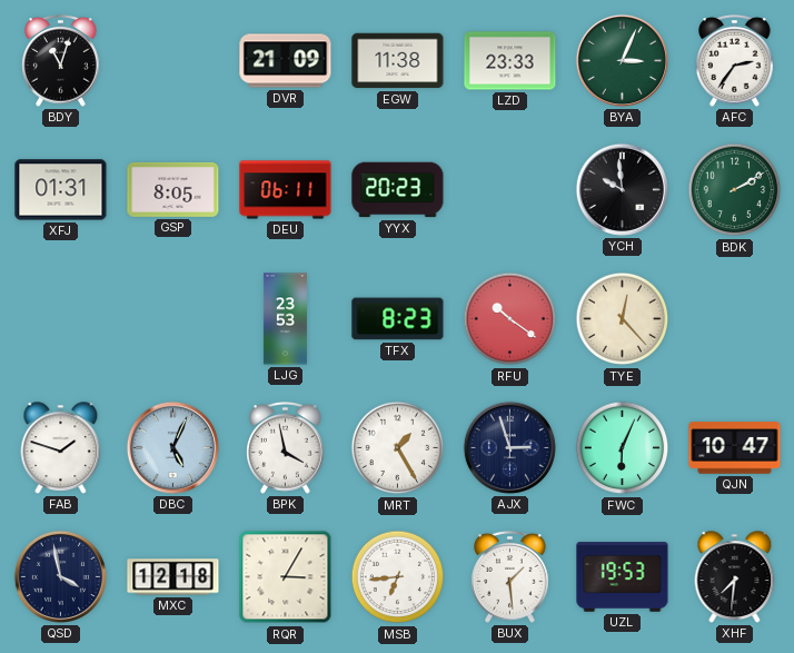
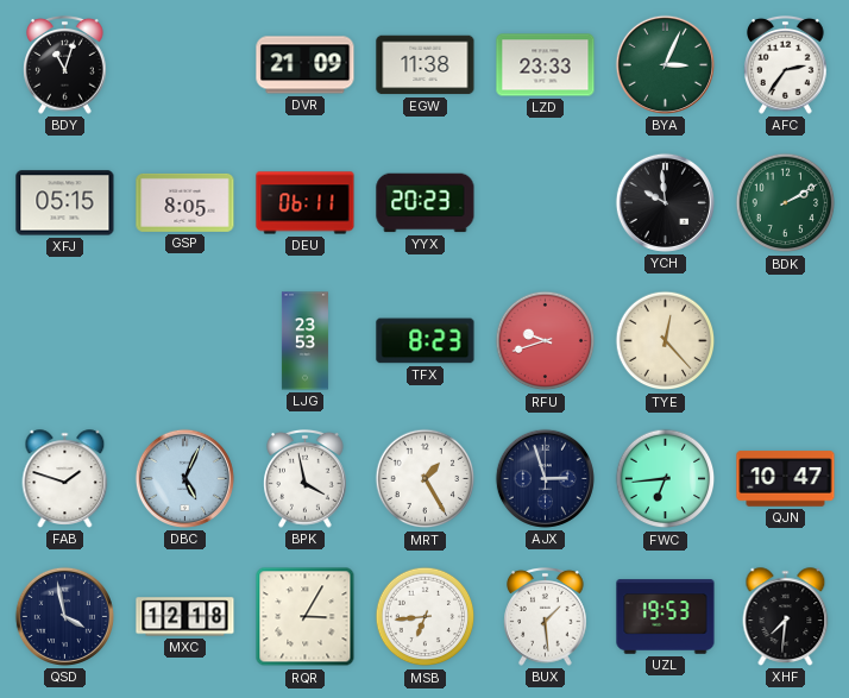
XFJ: 01:31 -> 05:15
RFU: 10:21 -> 9:42
FWC: 6:04 -> 6:44
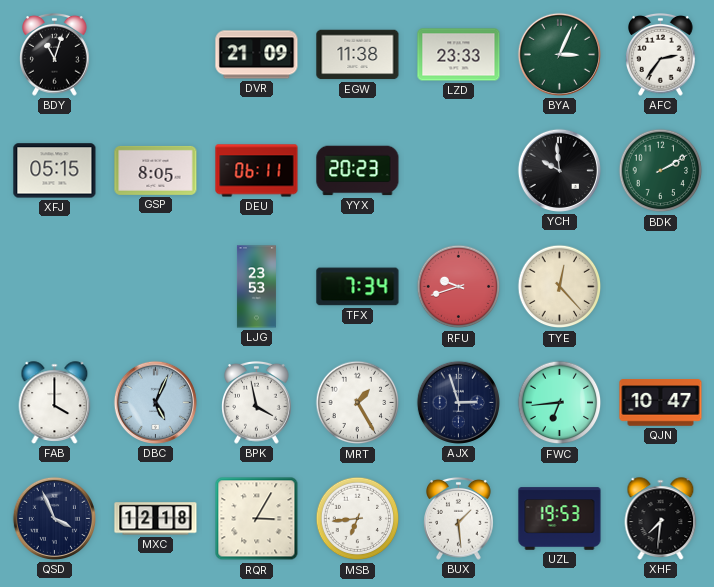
TFX: 8:23 -> 7:34
FAB: 1:48 -> 4:00
QSD: 3:58 -> 3:56
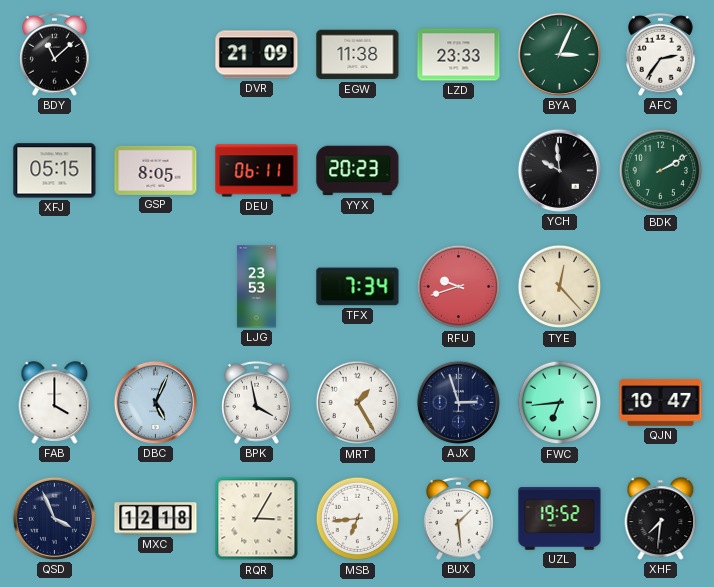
BDY: 11:03 -> 11:08
UZL: 19:53 -> 19:52
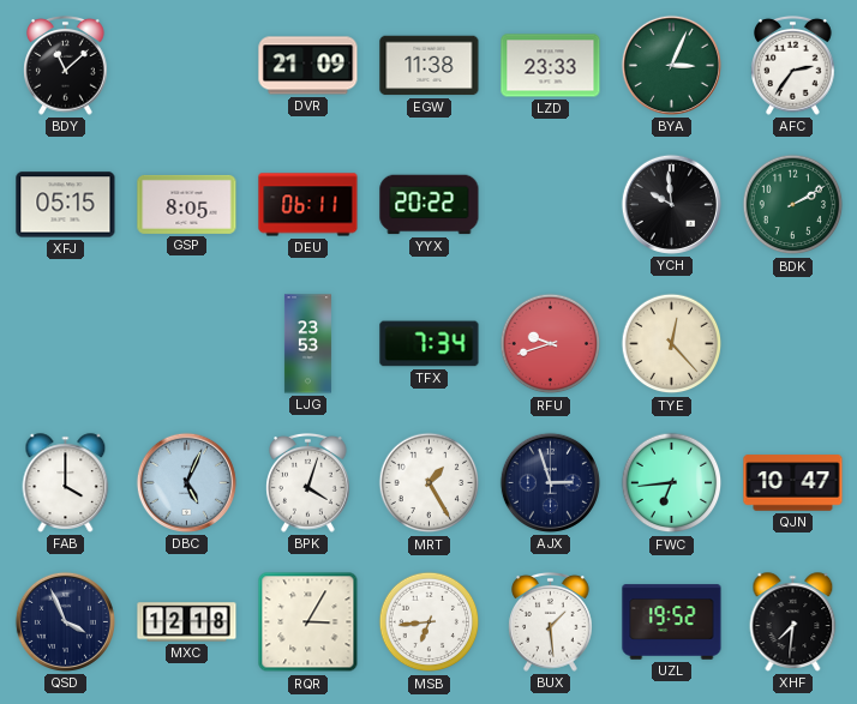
YYX: 20:23 -> 20:22
BPK: 3:58 -> 4:03
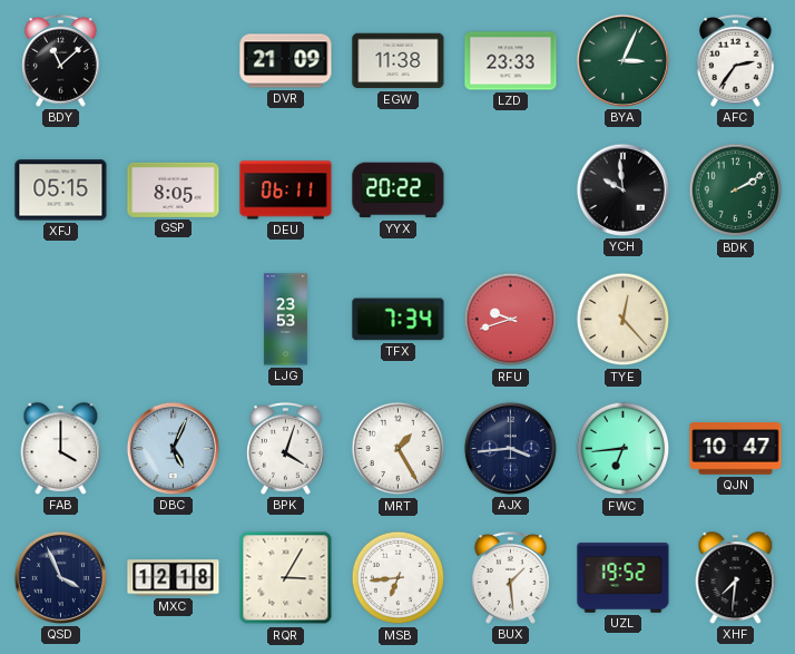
AJX: 2:57 -> 3:44
